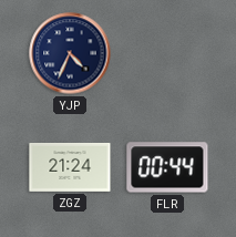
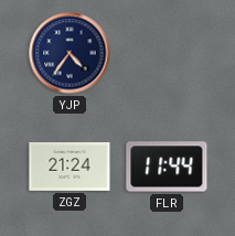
YJP: 4:34 -> 4:36
FLR: 00:44 -> 11:44
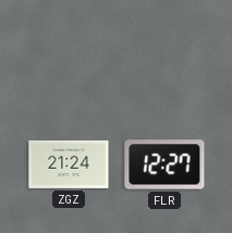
YJP: 4:36 -> none
FLR: 11:44 -> 12:27
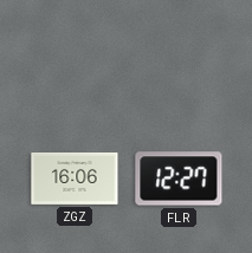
ZGZ: 21:24 -> 16:06
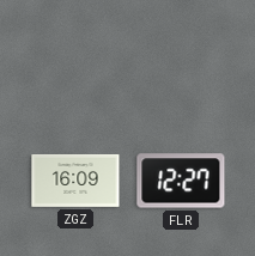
ZGZ: 16:06 -> 16:09
